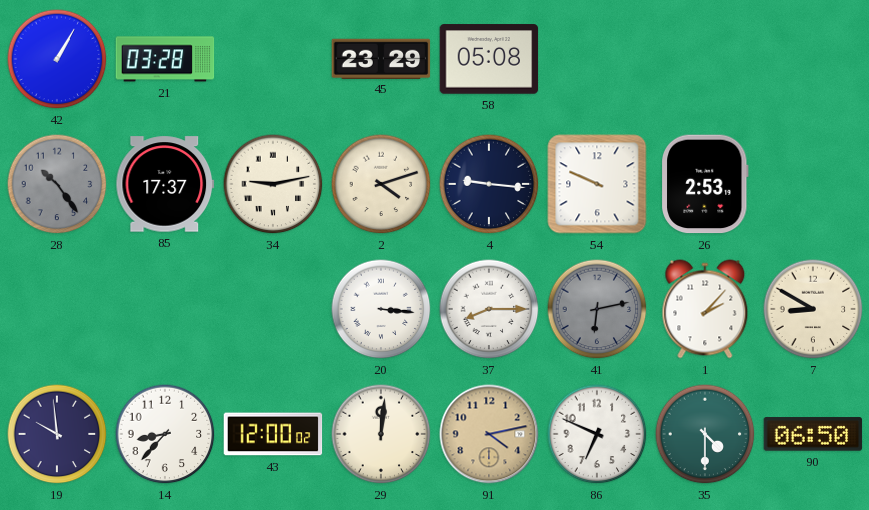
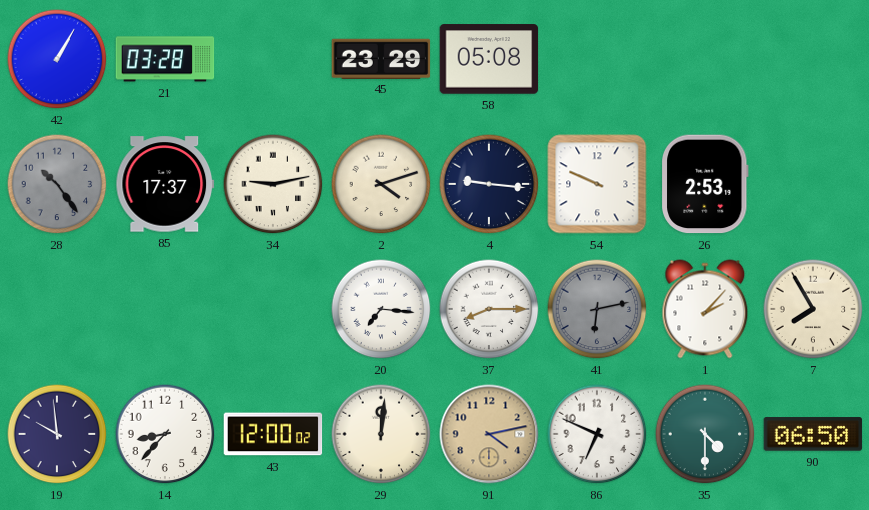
20: 3:16 -> 7:16
7: 8:50 -> 7:55
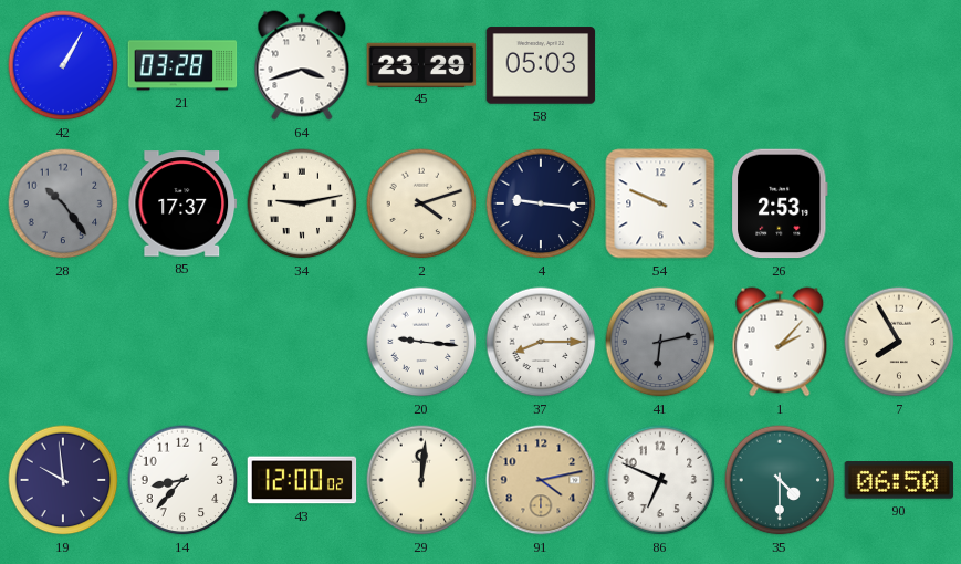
64: none -> 3:42
58: 05:08 -> 05:03
20: 7:16 -> 9:16
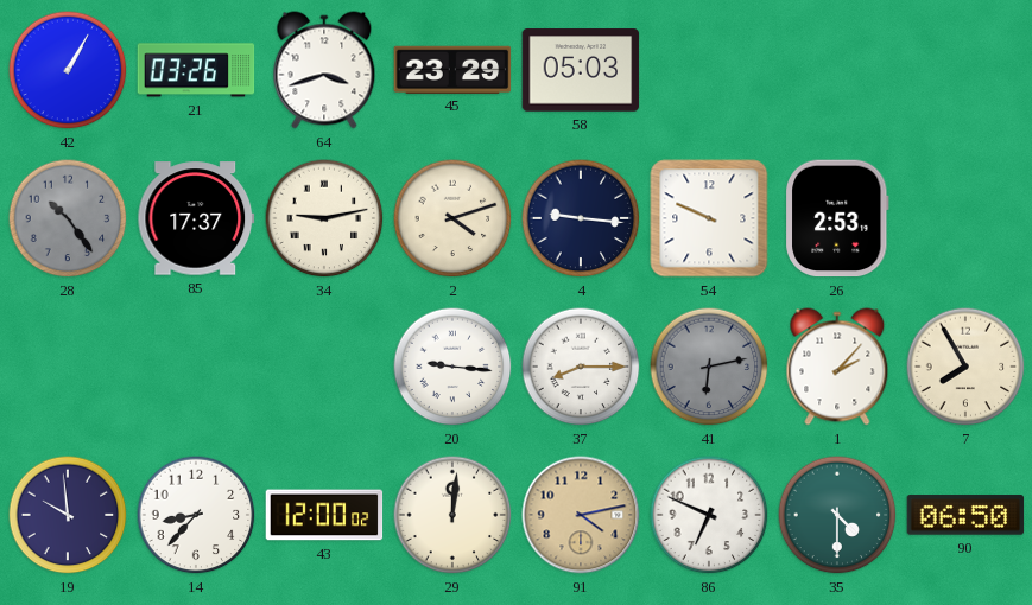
21: 03:28 -> 03:26
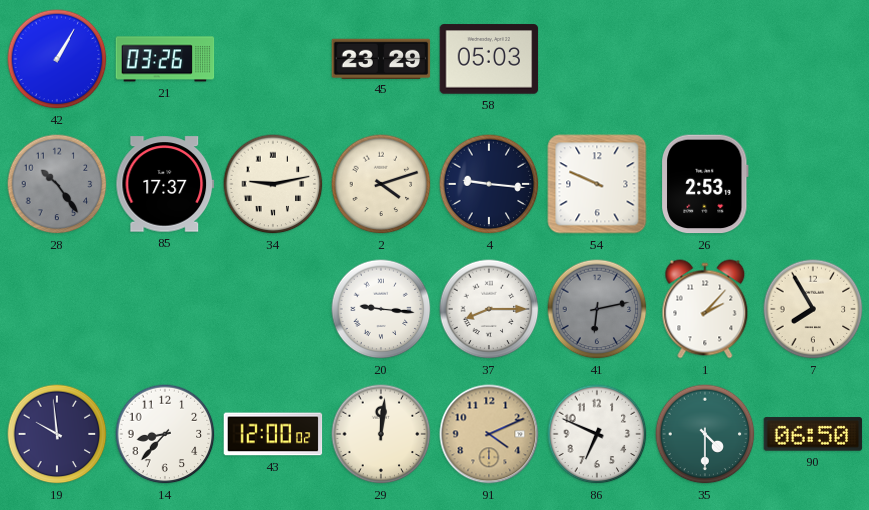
64: 3:42 -> none
91: 4:13 -> 4:11
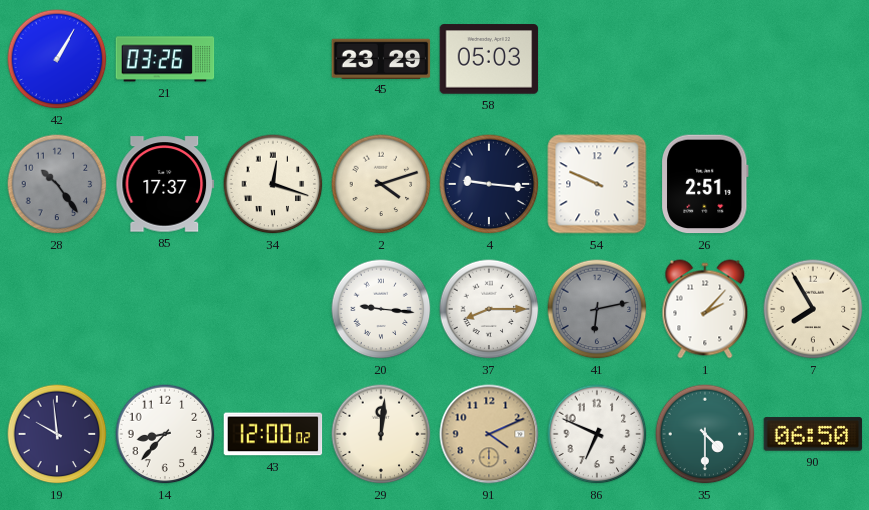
34: 9:13 -> 12:18
26: 2:53 -> 2:51
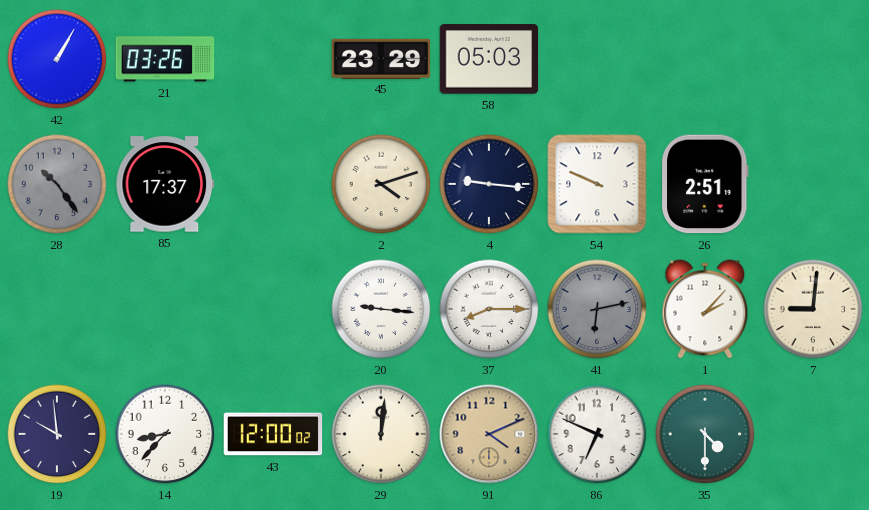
34: 12:18 -> none
7: 7:55 -> 9:01
90: 06:50 -> none
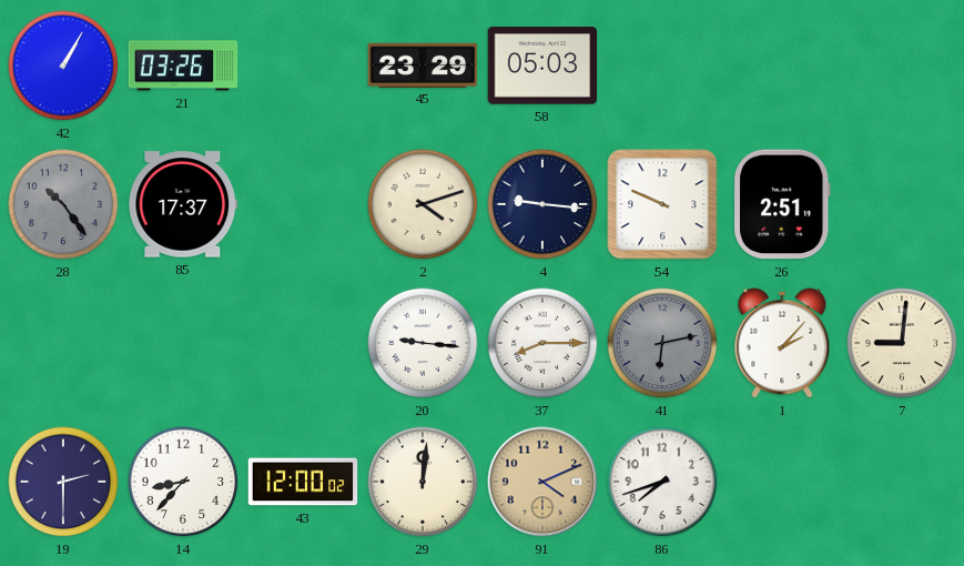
19: 9:59 -> 2:30
86: 6:49 -> 7:42
35: 4:30 -> none
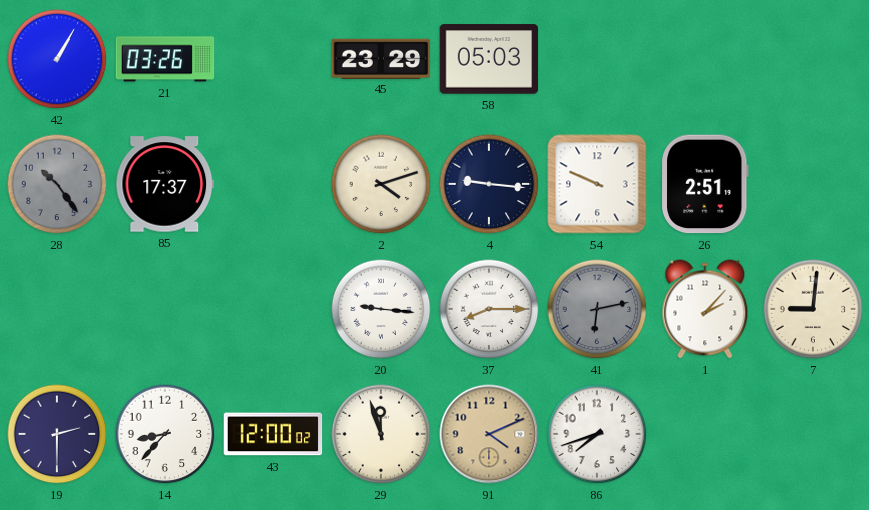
29: 12:01 -> 11:57
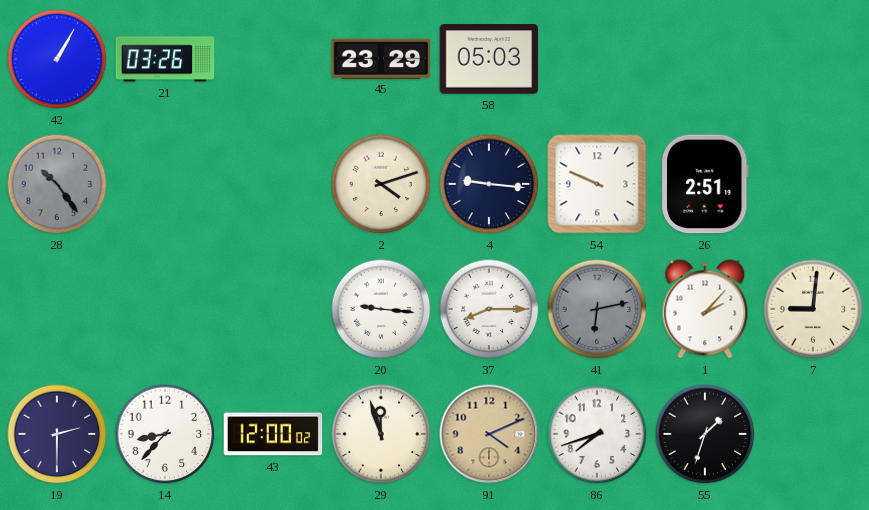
85: 17:37 -> none
55: none -> 1:33
